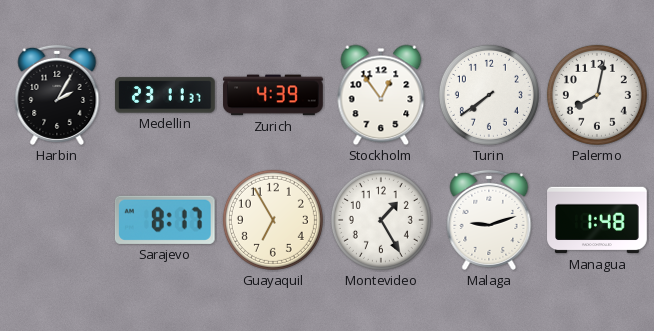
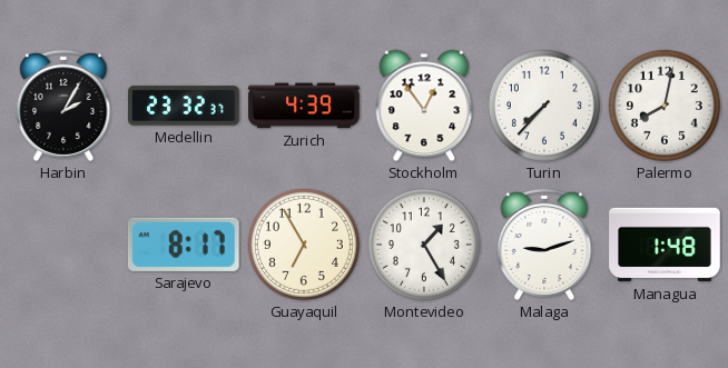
Medellin: 23:11 -> 23:32
Turin: 7:39 -> 7:37
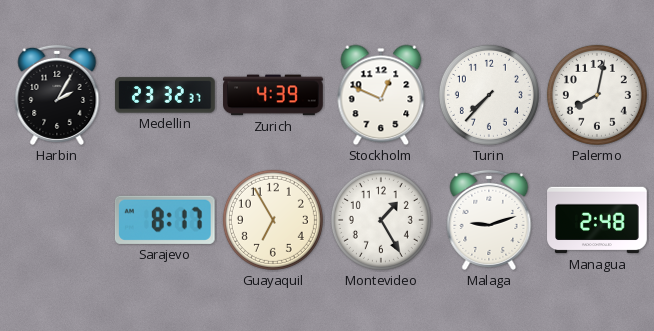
Stockholm: 12:54 -> 12:49
Managua: 1:48 -> 2:48
